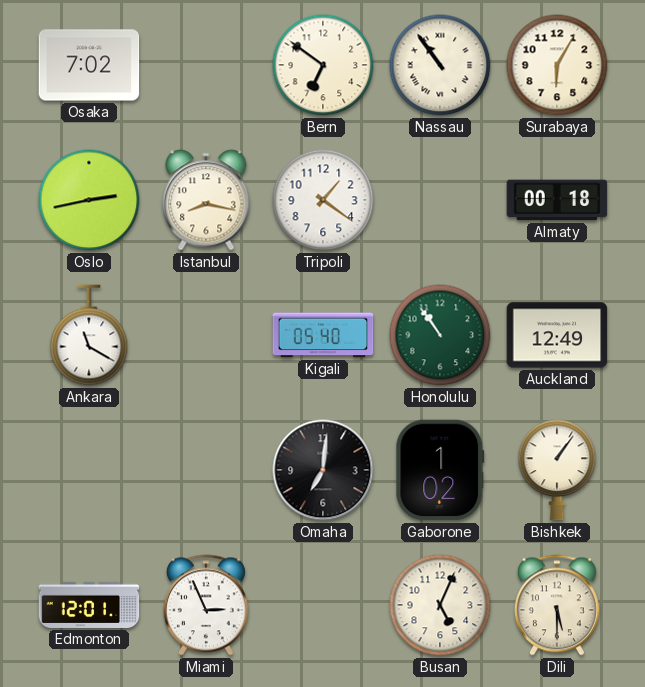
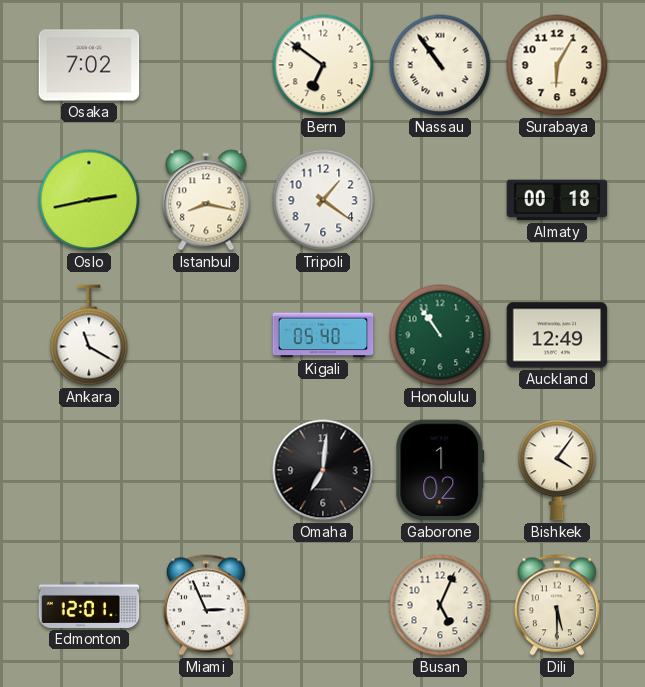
Bishkek: 1:06 -> 4:06
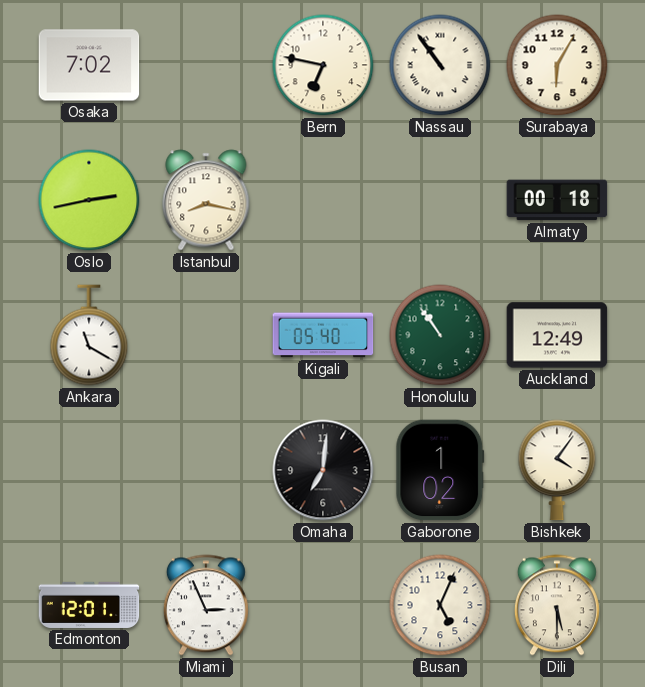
Bern: 6:51 -> 6:47
Tripoli: 1:21 -> none
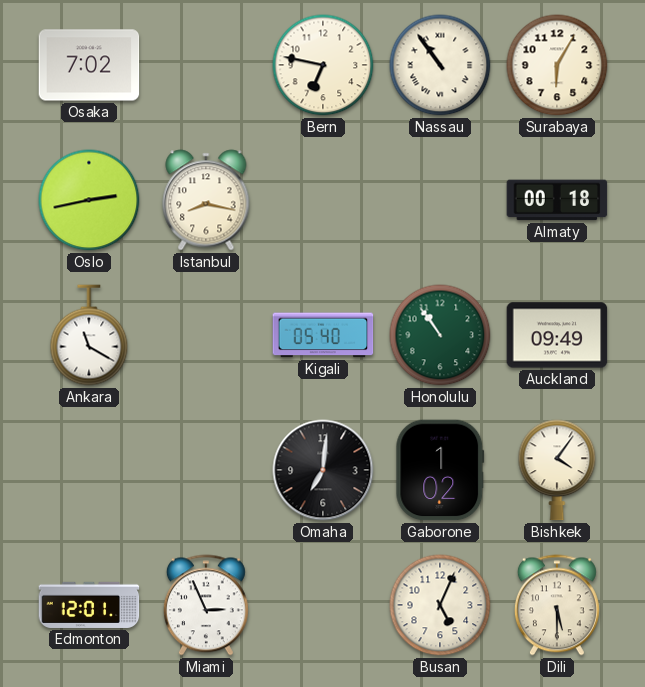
Auckland: 12:49 -> 09:49
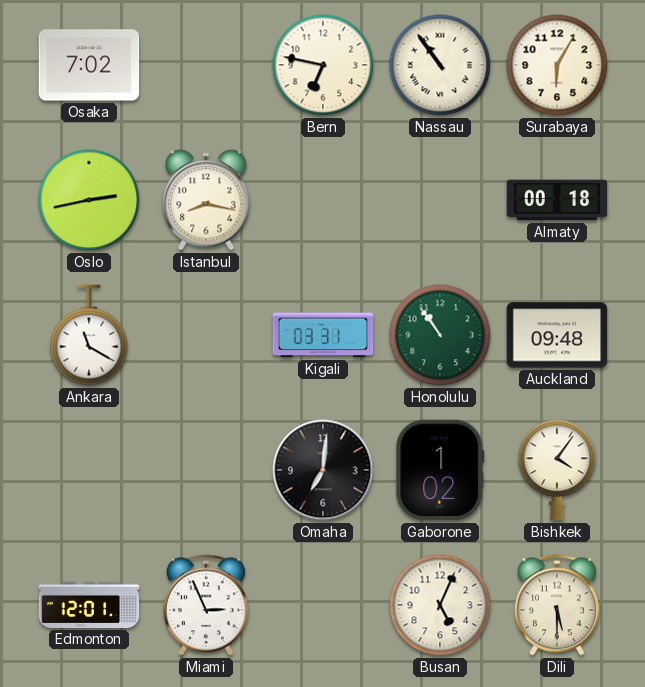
Kigali: 05:40 -> 03:31
Auckland: 09:49 -> 09:48
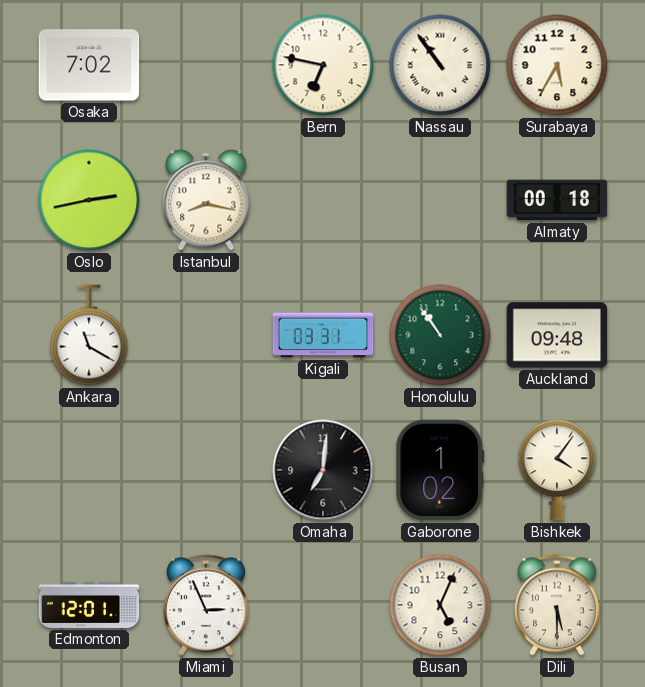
Surabaya: 6:05 -> 5:35
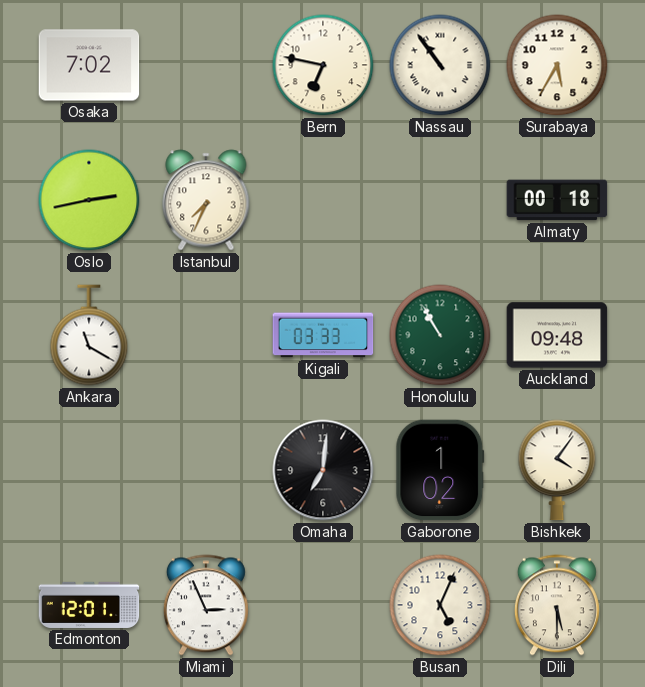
Istanbul: 8:17 -> 7:34
Kigali: 03:31 -> 03:33
Honolulu: 10:54 -> 10:55
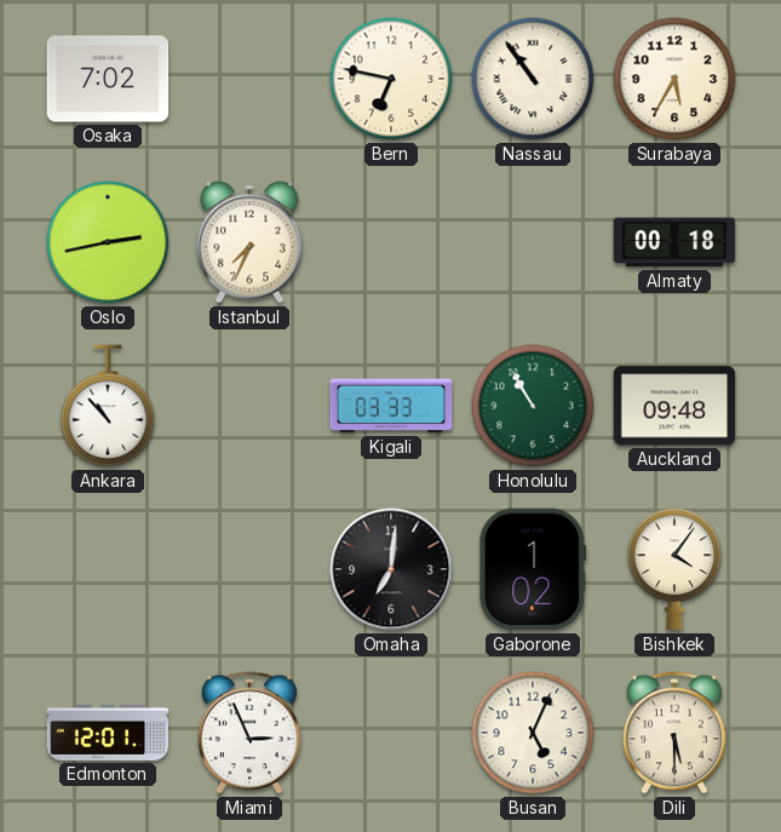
Ankara: 11:20 -> 10:53
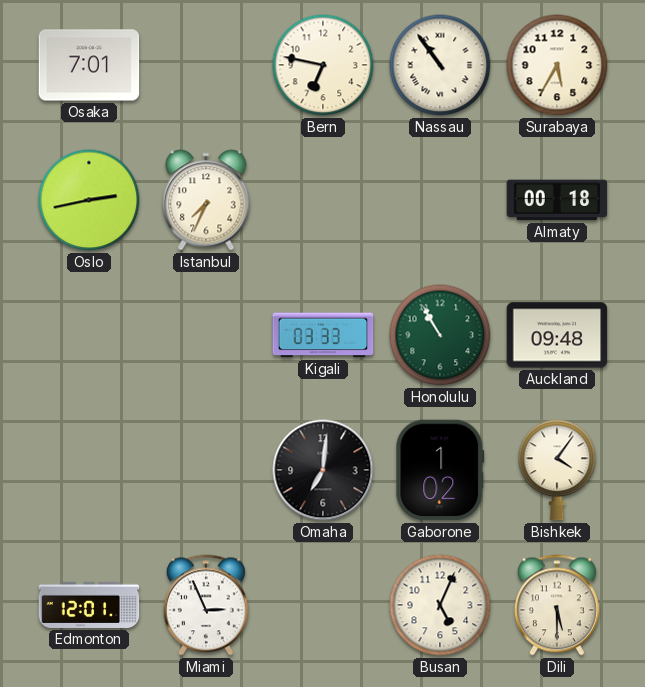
Osaka: 7:02 -> 7:01
Ankara: 10:53 -> none
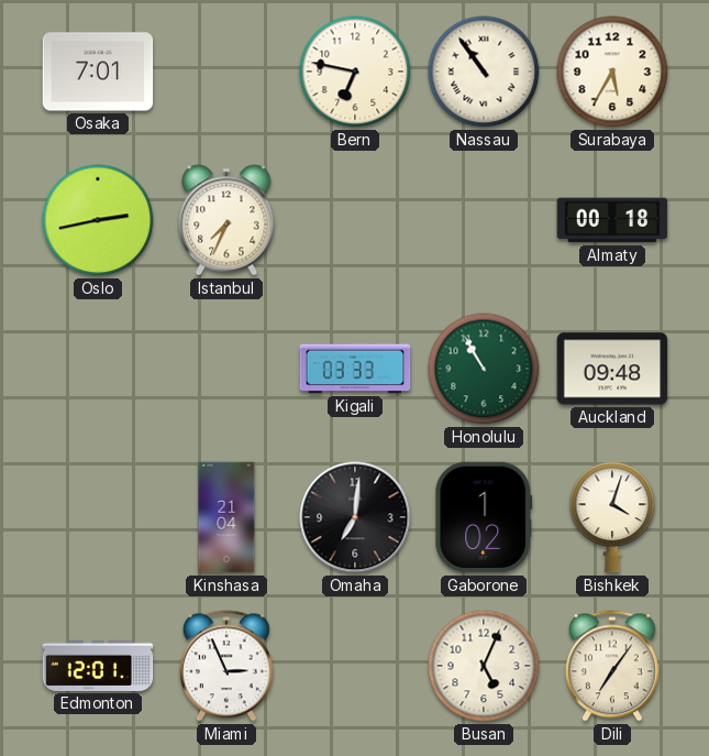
Kinshasa: none -> 21:04
Bishkek: 4:06 -> 4:03
Dili: 5:30 -> 7:06
